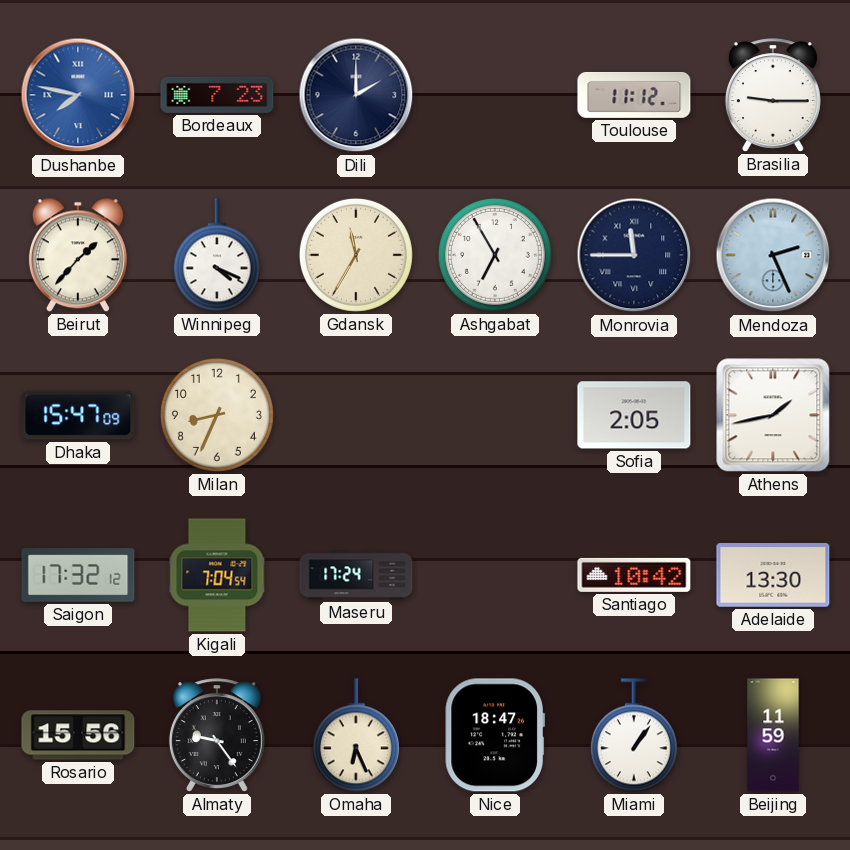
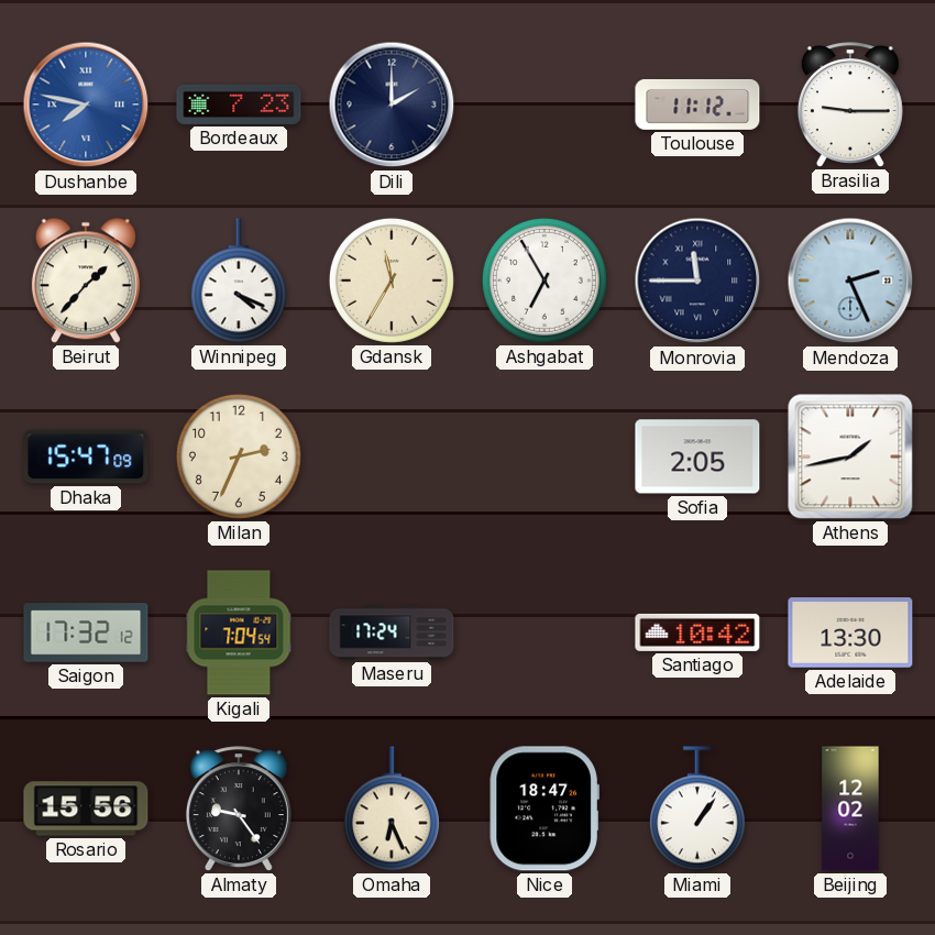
Milan: 8:34 -> 2:34
Beijing: 11:59 -> 12:02
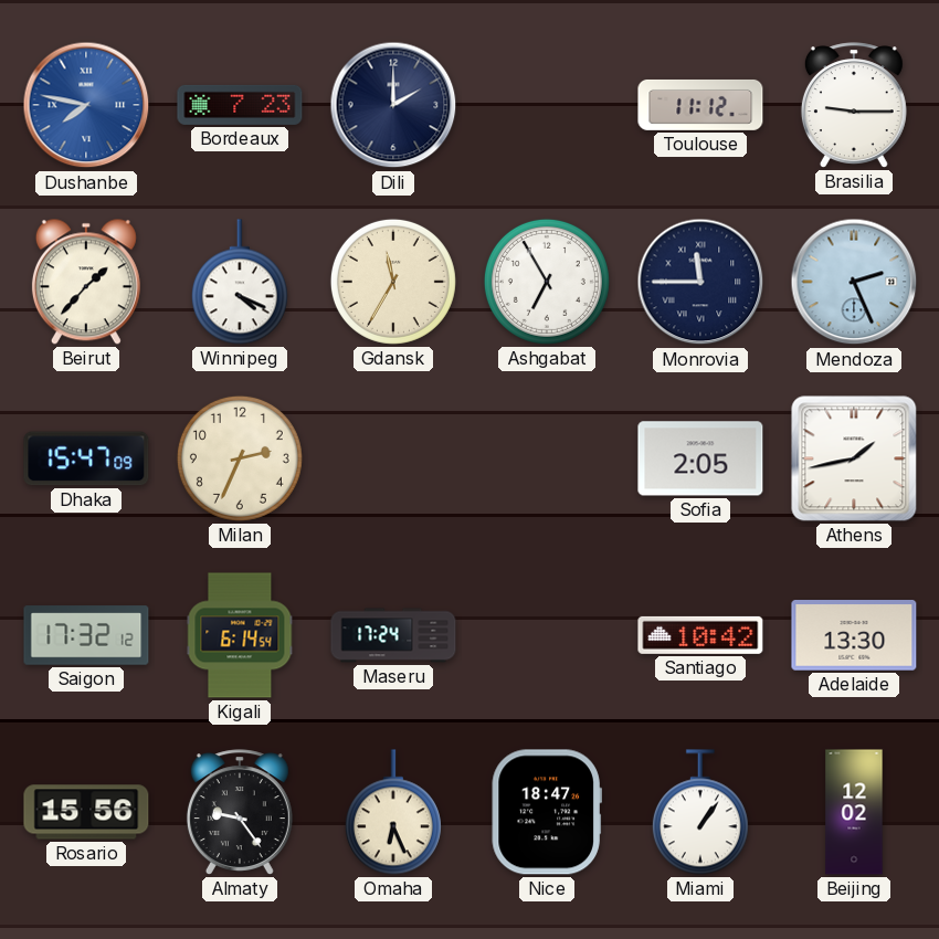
Kigali: 7:04 -> 6:14
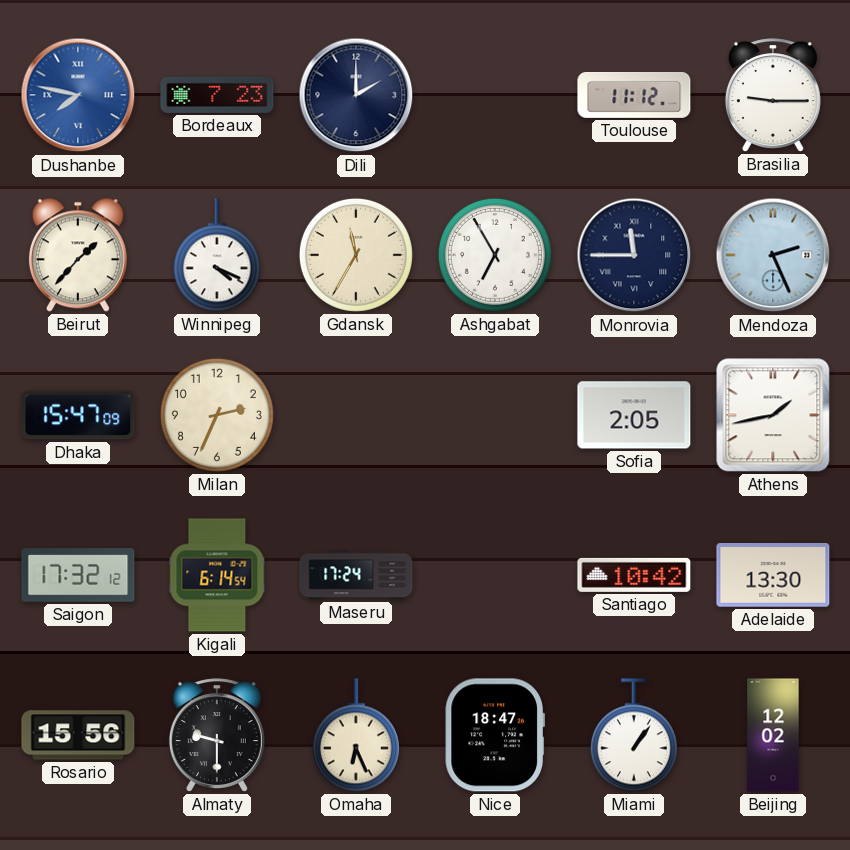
Almaty: 9:24 -> 9:30
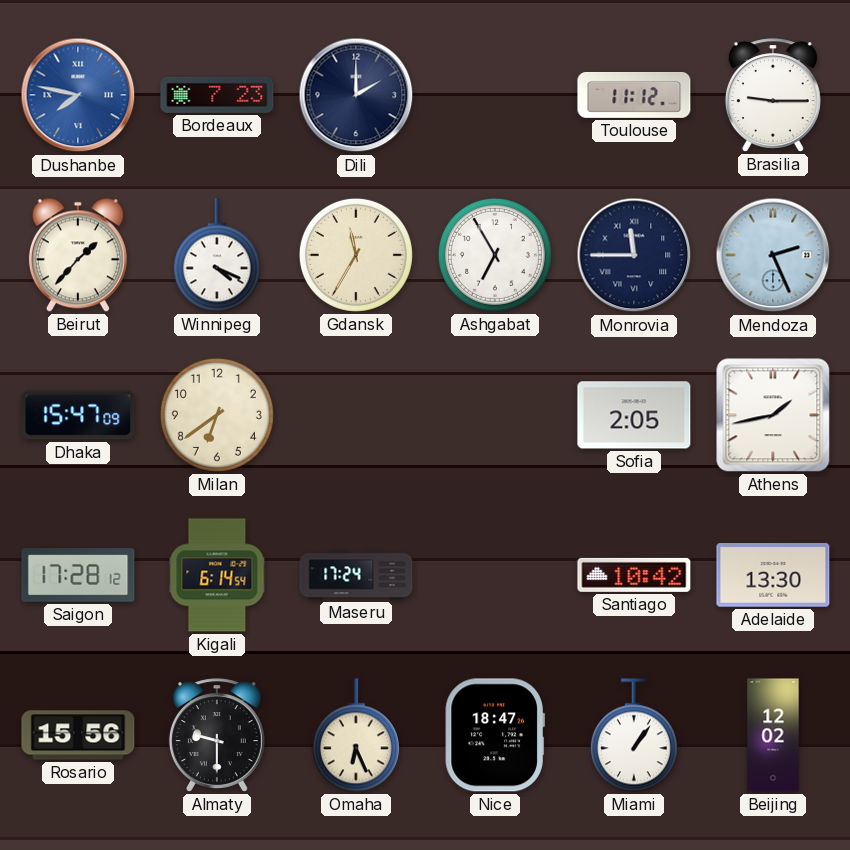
Milan: 2:34 -> 6:39
Saigon: 17:32 -> 17:28
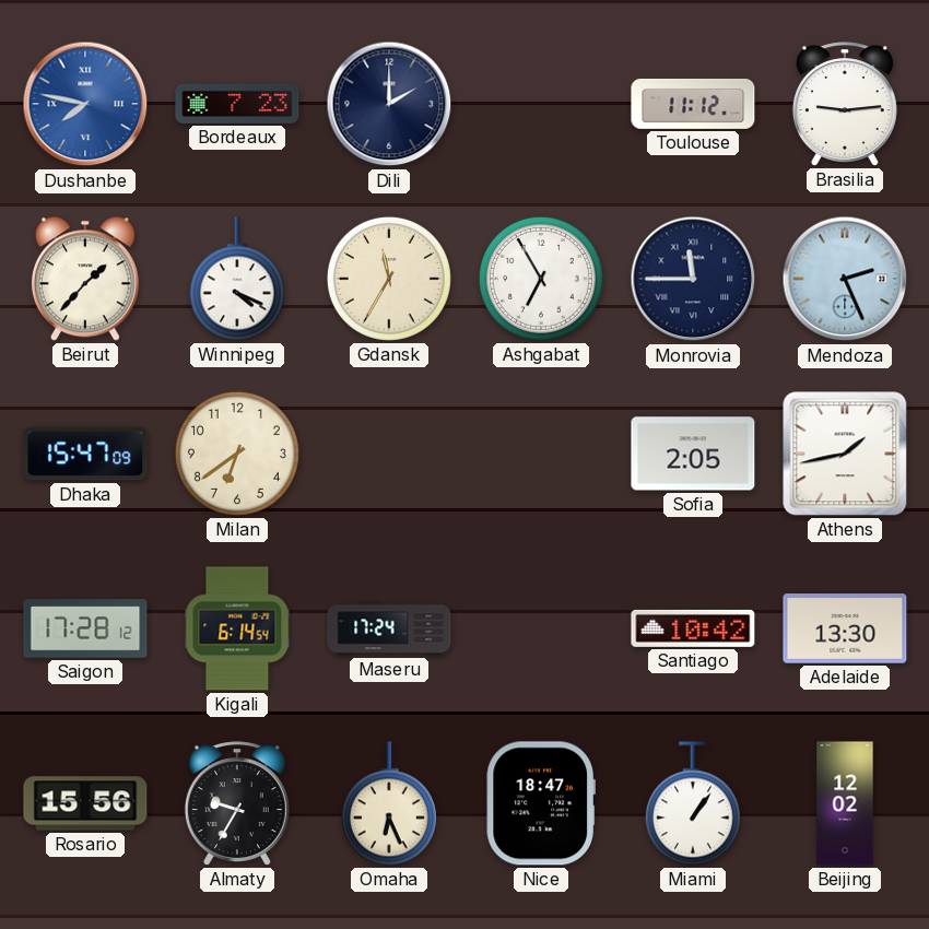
Brasilia: 9:15 -> 9:14
Almaty: 9:30 -> 9:35
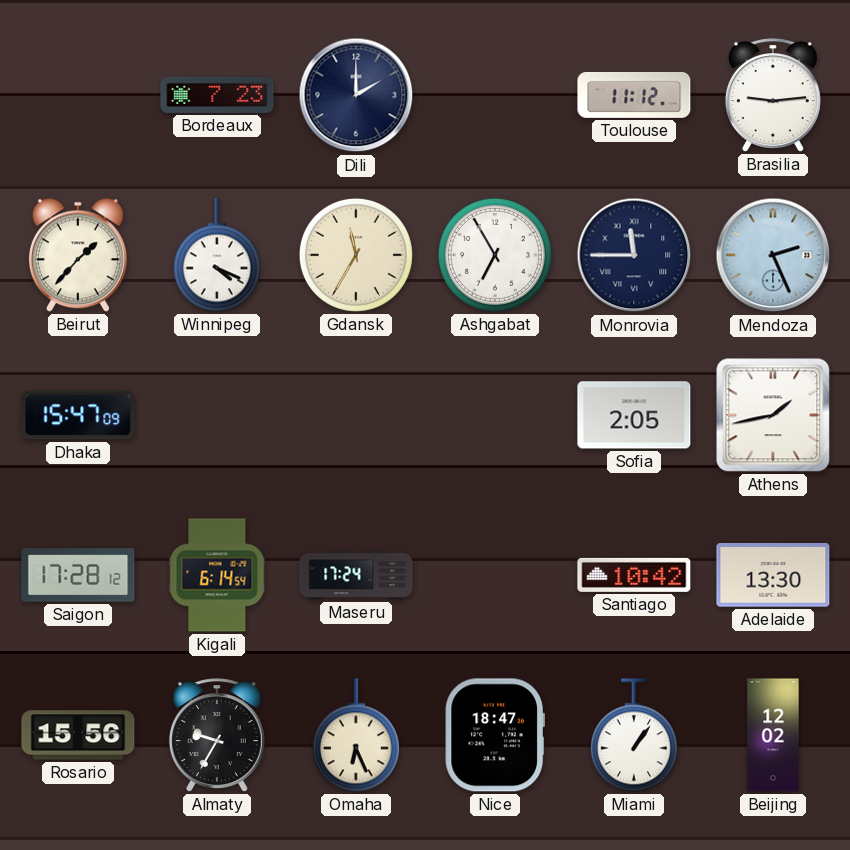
Dushanbe: 7:47 -> none
Milan: 6:39 -> none
